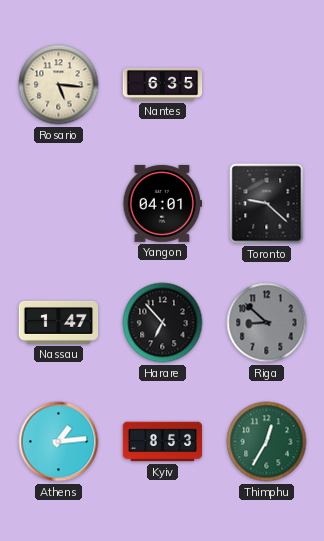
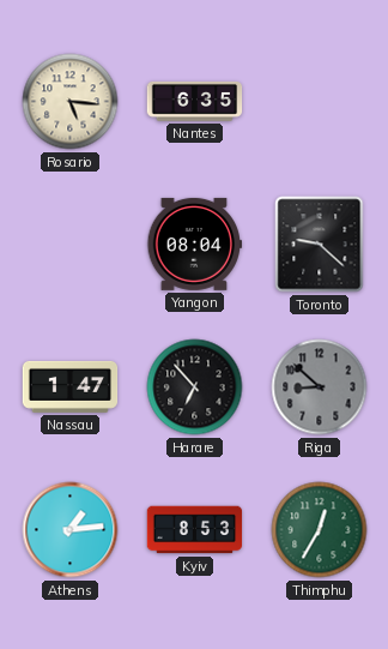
Yangon: 04:01 -> 08:04
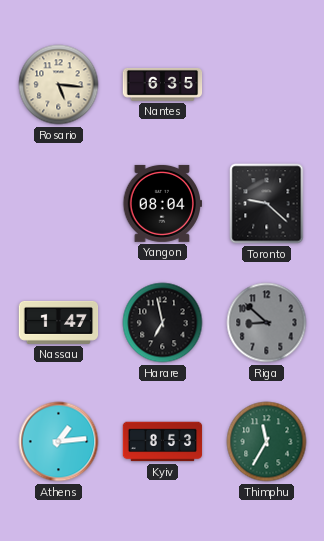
Harare: 6:53 -> 6:58
Thimphu: 12:35 -> 11:35
